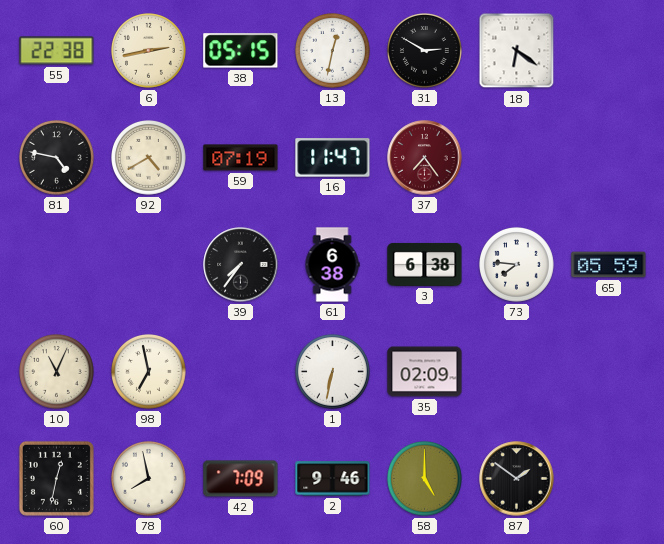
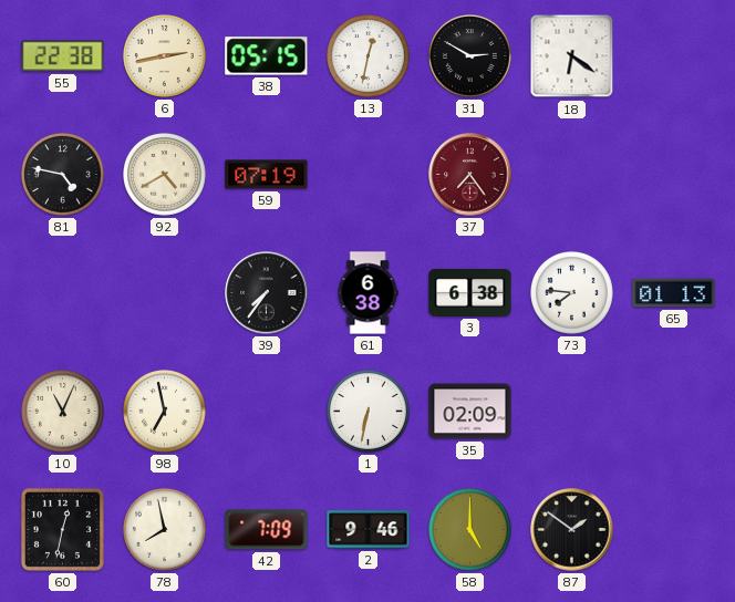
16: 11:47 -> none
65: 05:59 -> 01:13
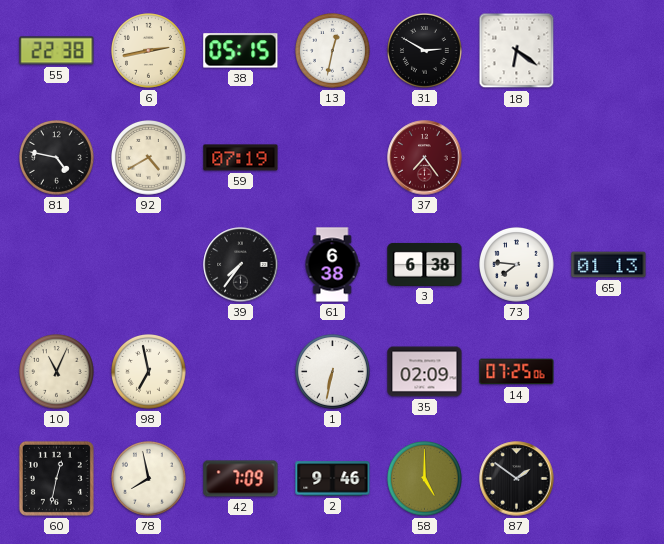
14: none -> 07:25
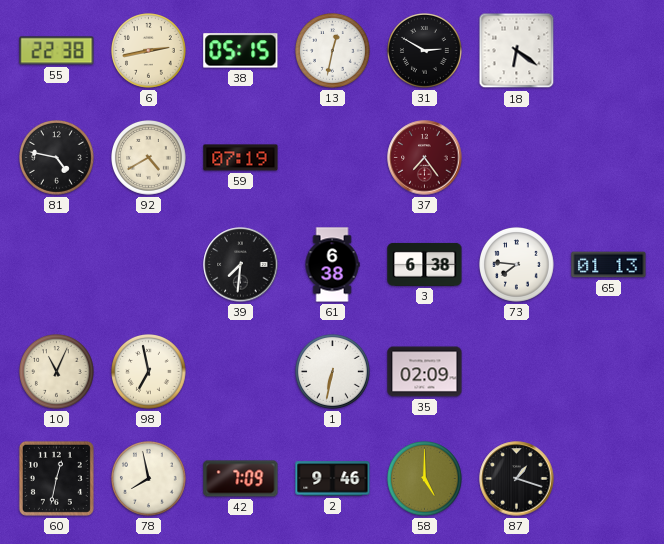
39: 7:36 -> 7:31
14: 07:25 -> none
87: 1:51 -> 1:18
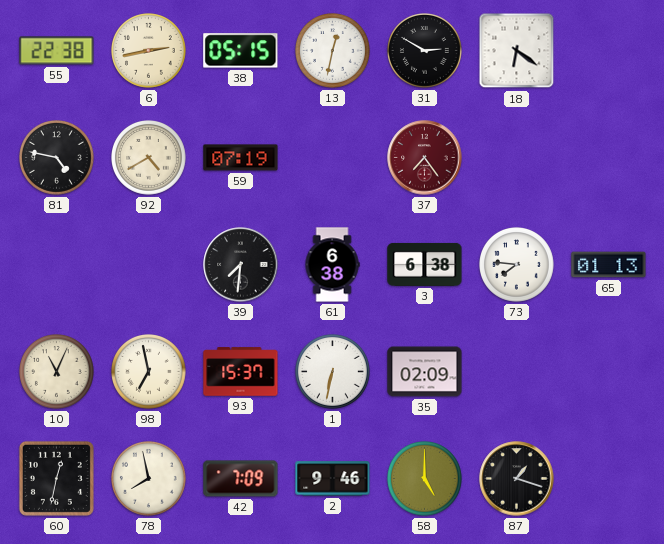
93: none -> 15:37
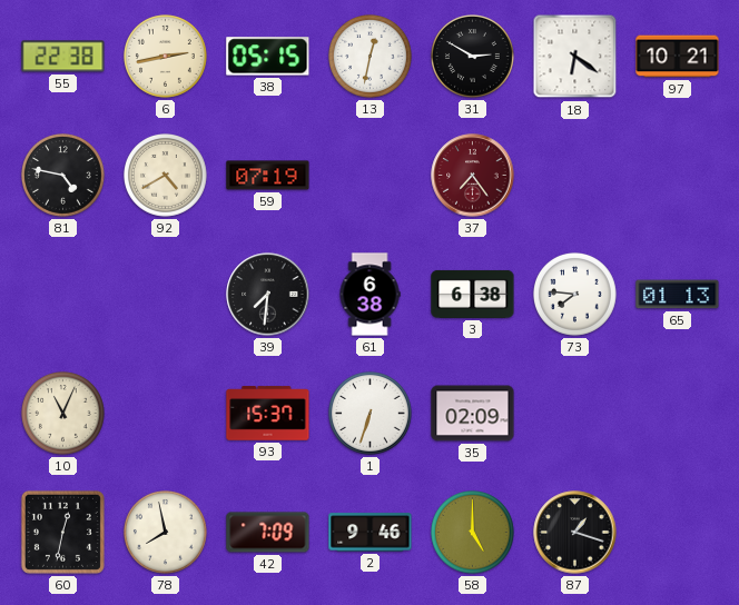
97: none -> 10:21
98: 6:58 -> none
1: 6:32 -> 6:33
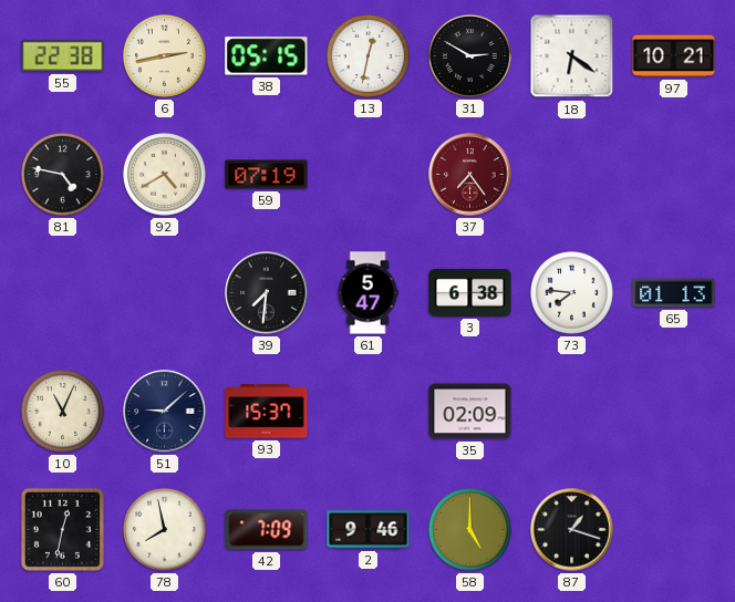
61: 6:38 -> 5:47
51: none -> 9:08
1: 6:33 -> none
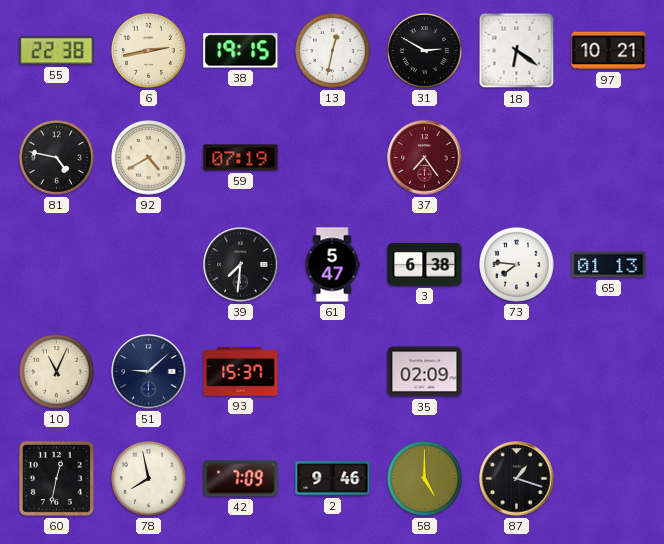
38: 05:15 -> 19:15
